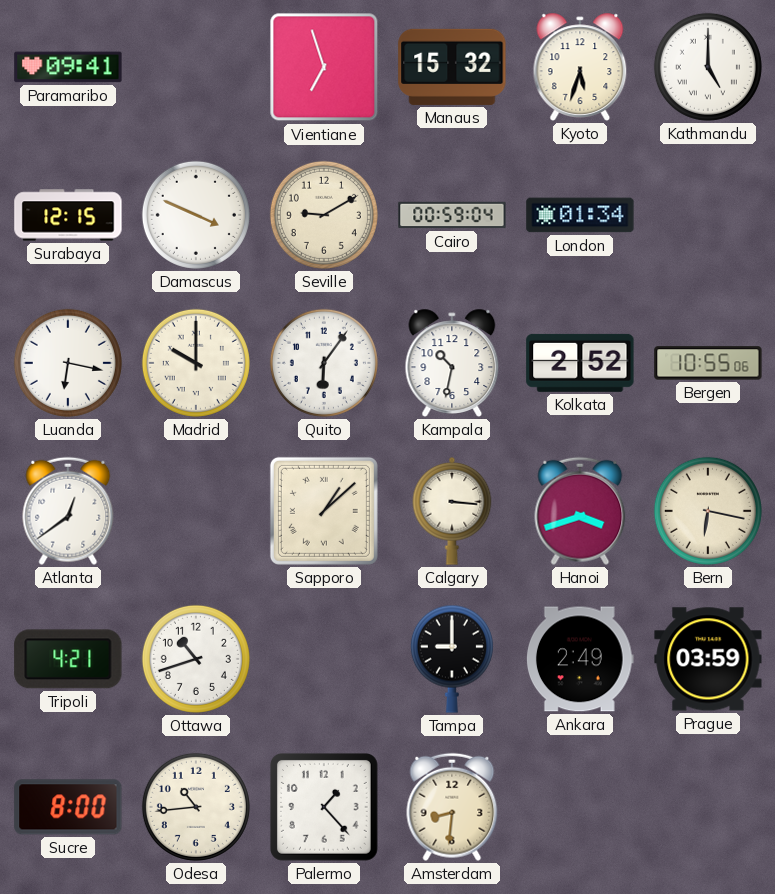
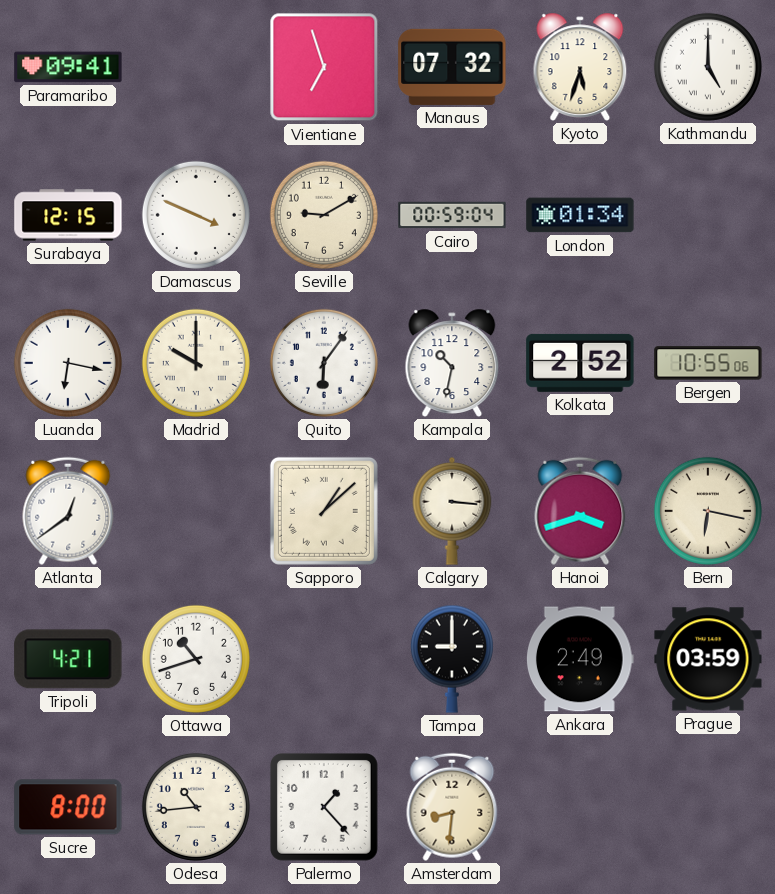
Manaus: 15:32 -> 07:32
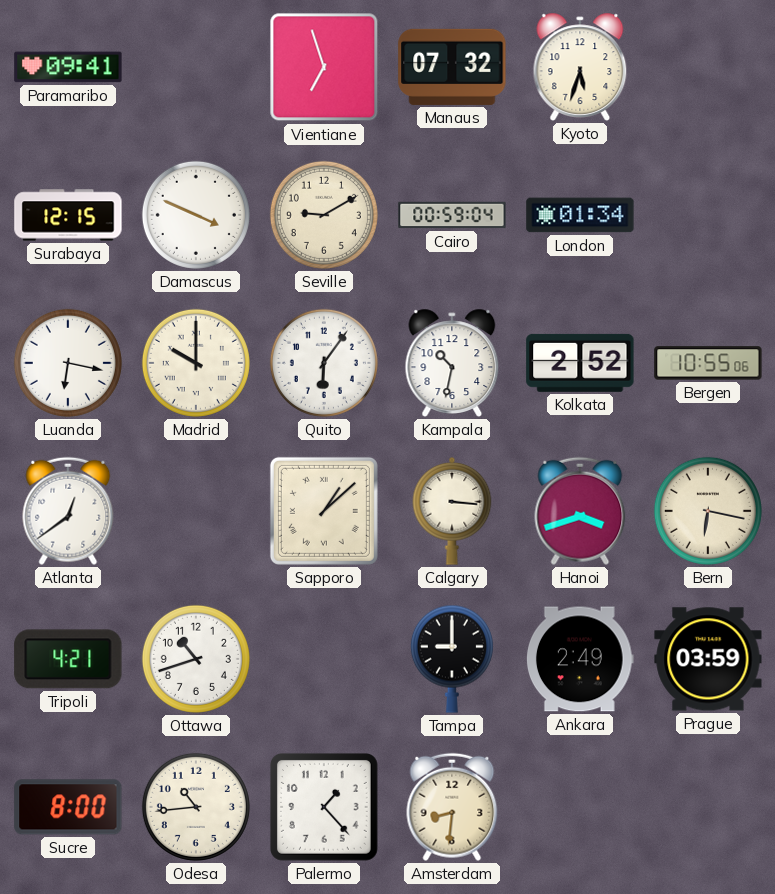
Kathmandu: 5:00 -> none
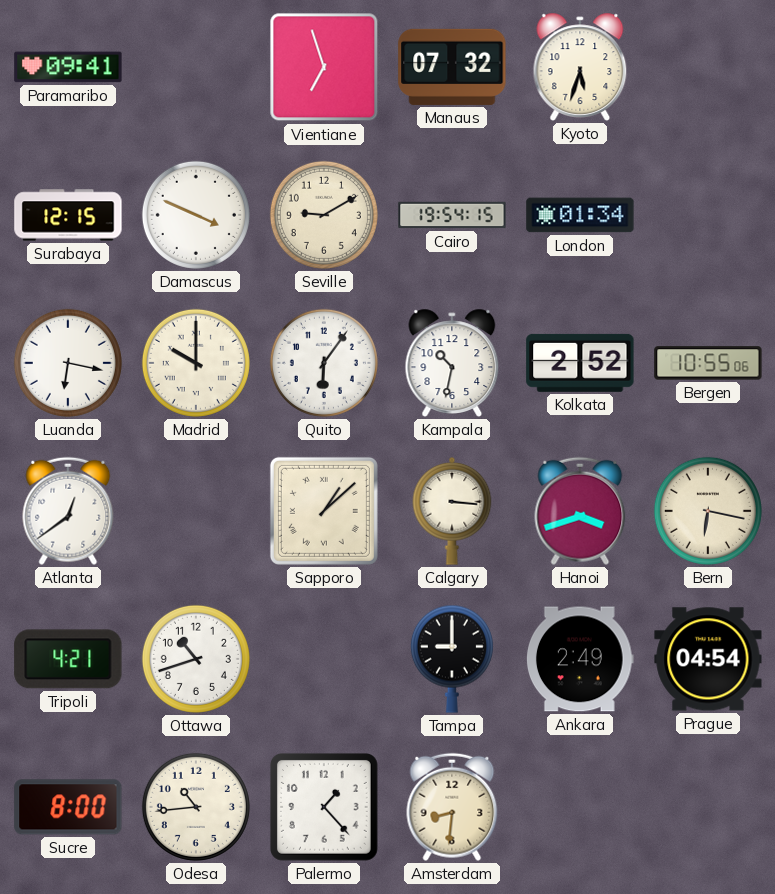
Cairo: 00:59 -> 19:54
Prague: 03:59 -> 04:54
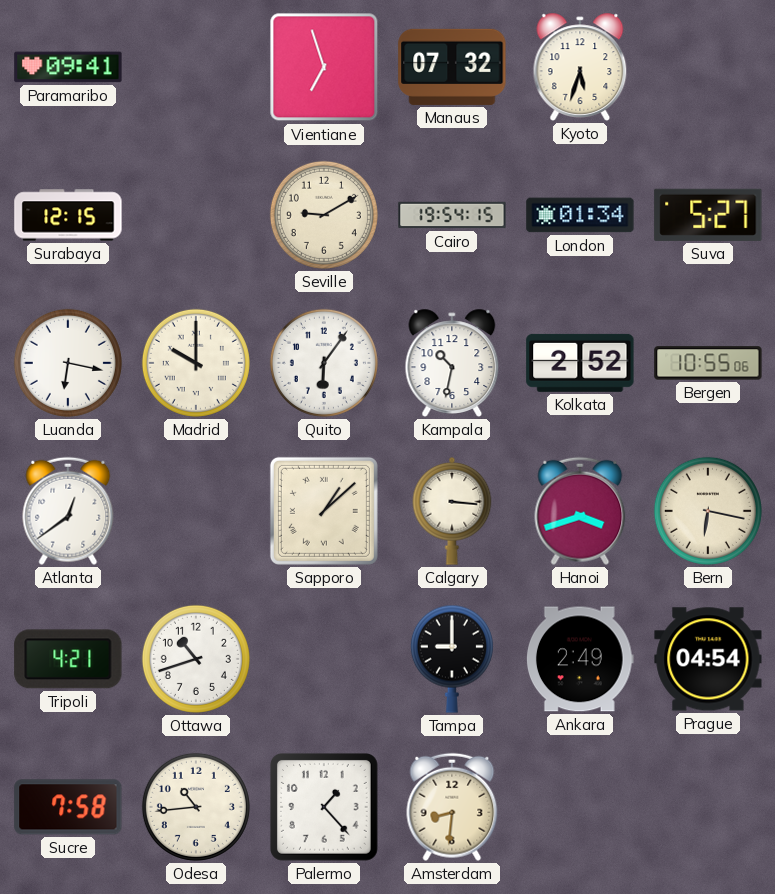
Damascus: 3:49 -> none
Suva: none -> 5:27
Sucre: 8:00 -> 7:58
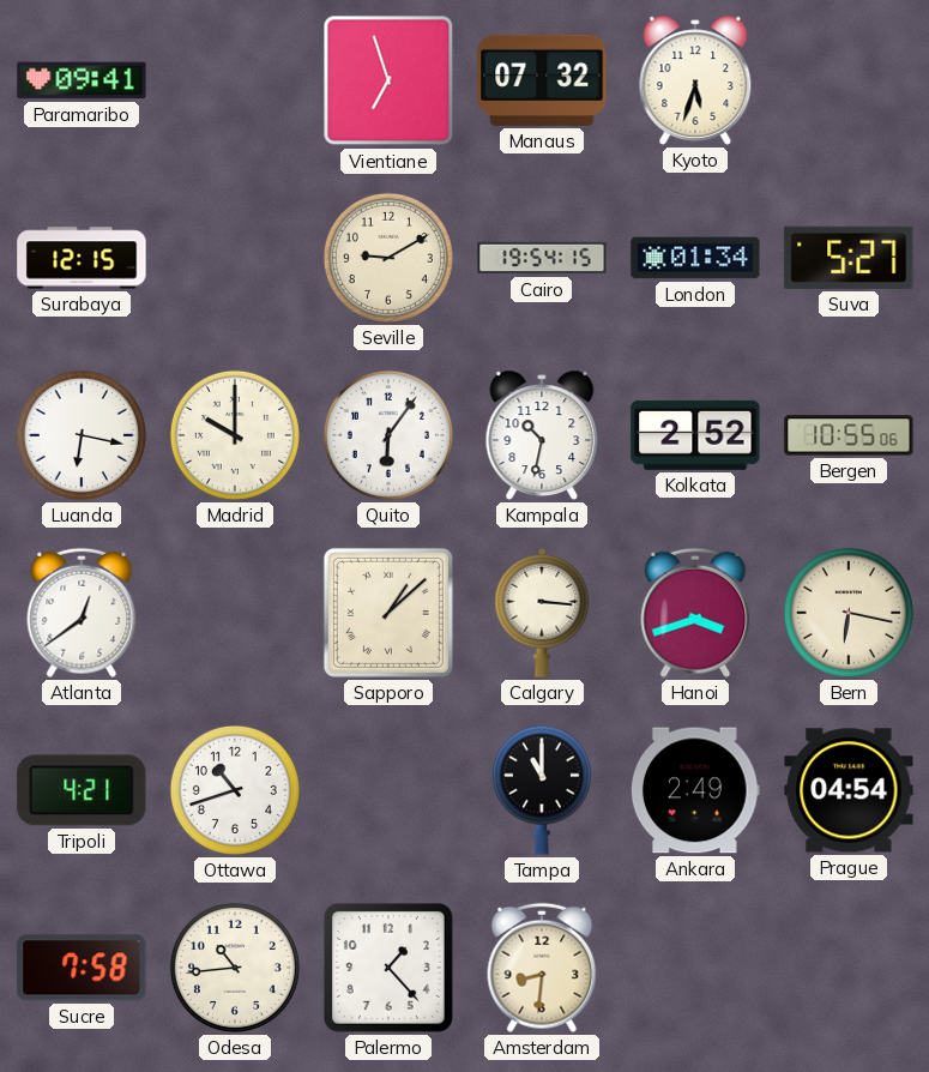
Tampa: 9:00 -> 11:00
